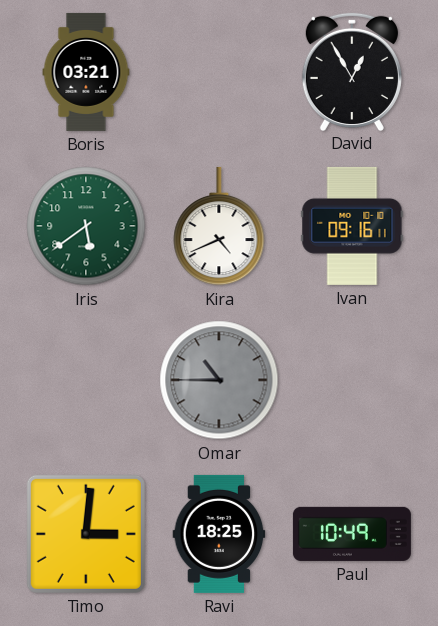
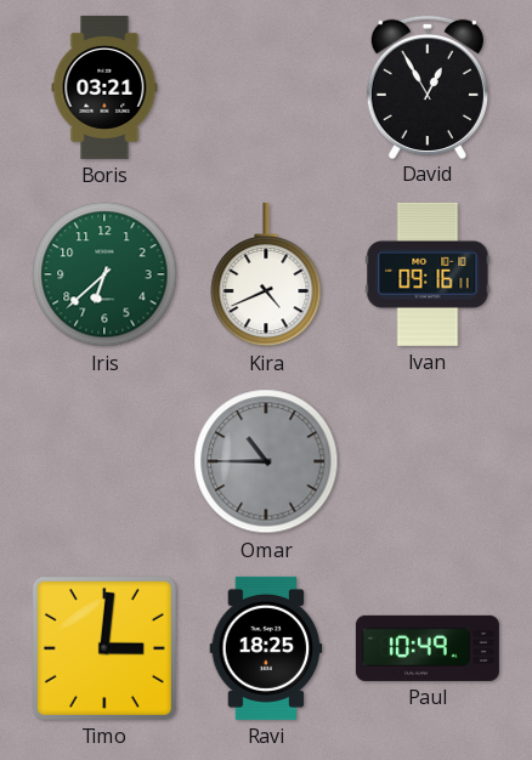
Iris: 5:39 -> 6:38
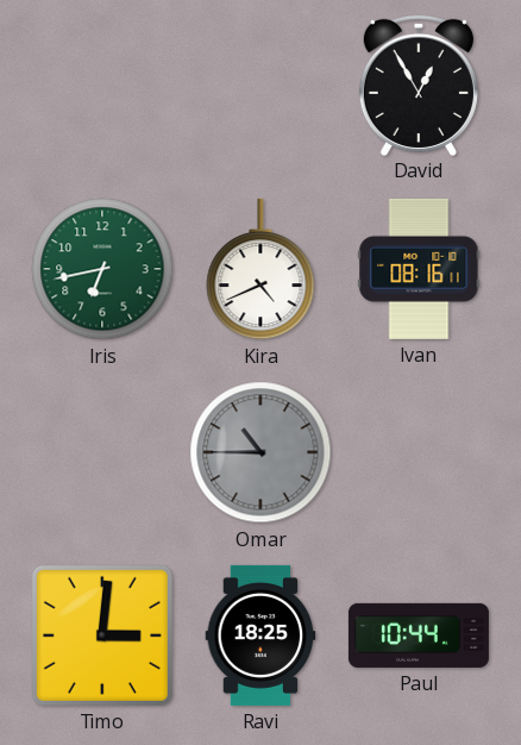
Boris: 03:21 -> none
Iris: 6:38 -> 6:43
Ivan: 09:16 -> 08:16
Paul: 10:49 -> 10:44
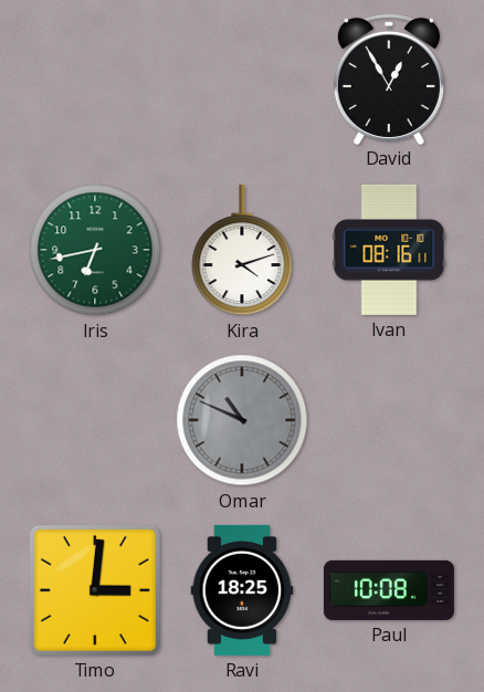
Kira: 4:41 -> 4:12
Omar: 10:45 -> 10:49
Paul: 10:44 -> 10:08
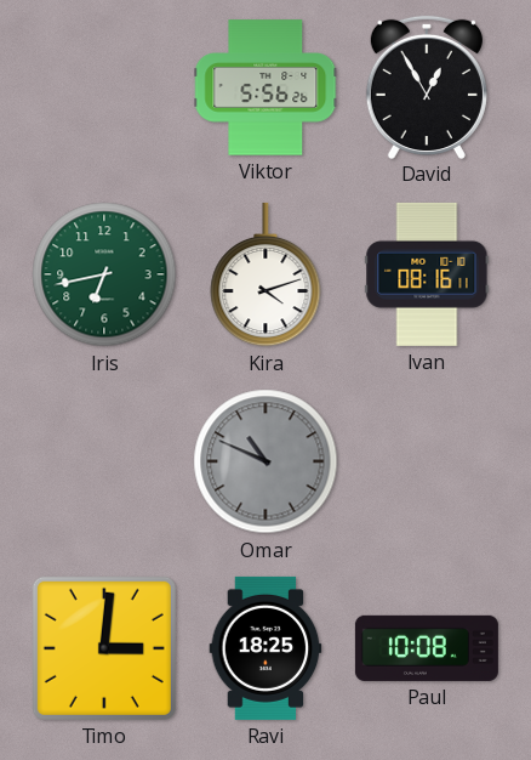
Viktor: none -> 5:56
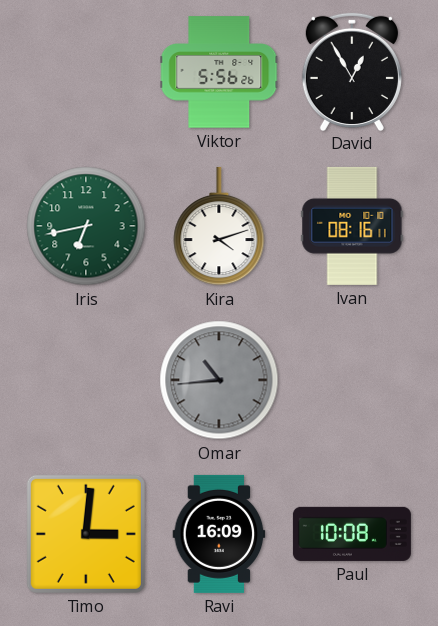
Omar: 10:49 -> 10:44
Ravi: 18:25 -> 16:09
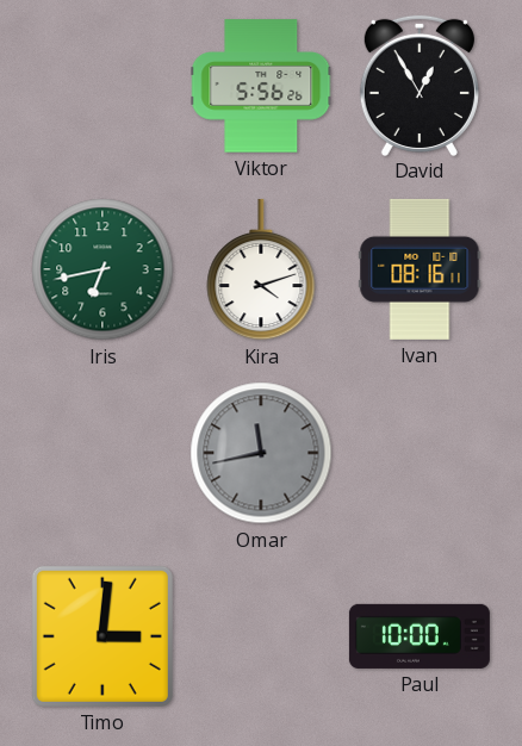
Omar: 10:44 -> 11:43
Ravi: 16:09 -> none
Paul: 10:08 -> 10:00
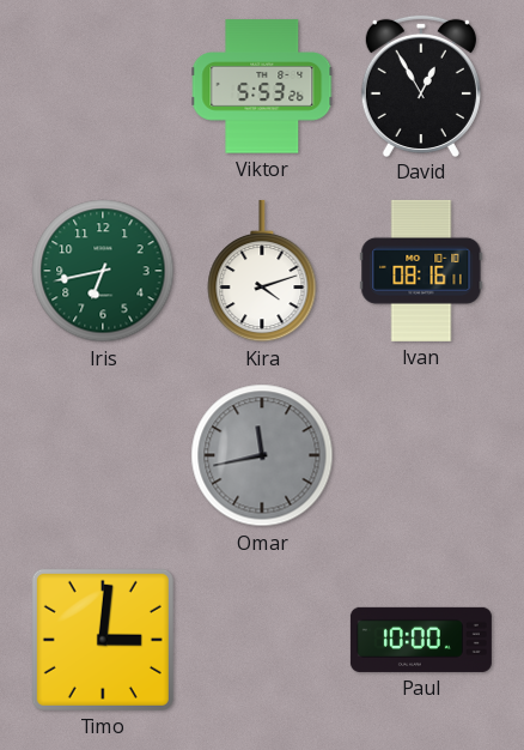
Viktor: 5:56 -> 5:53
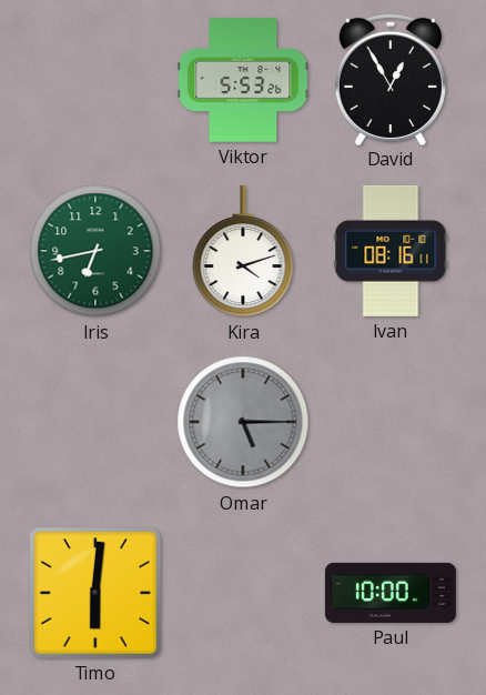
Omar: 11:43 -> 5:15
Timo: 3:01 -> 6:01
